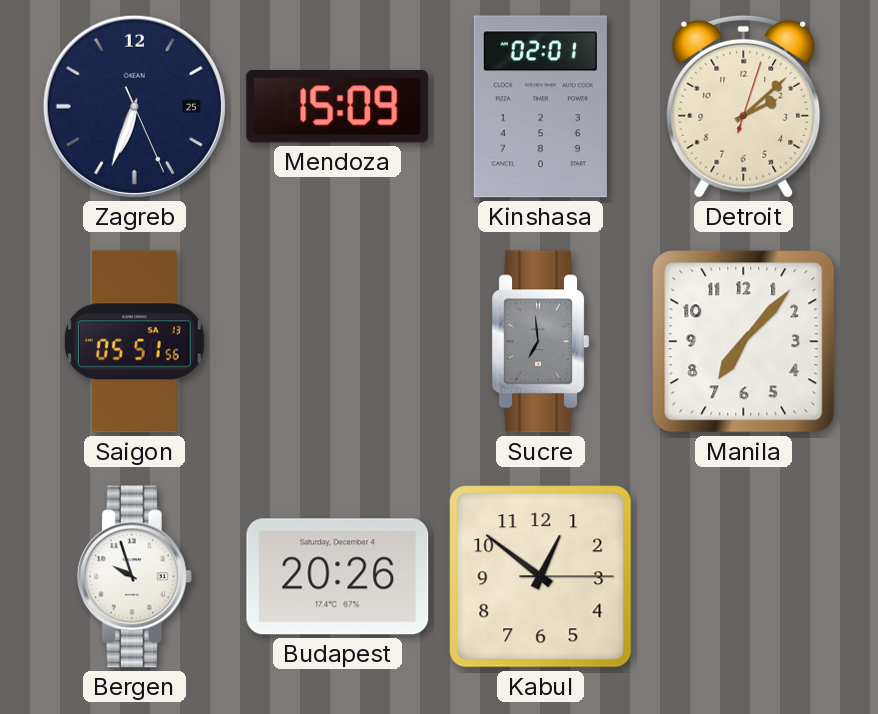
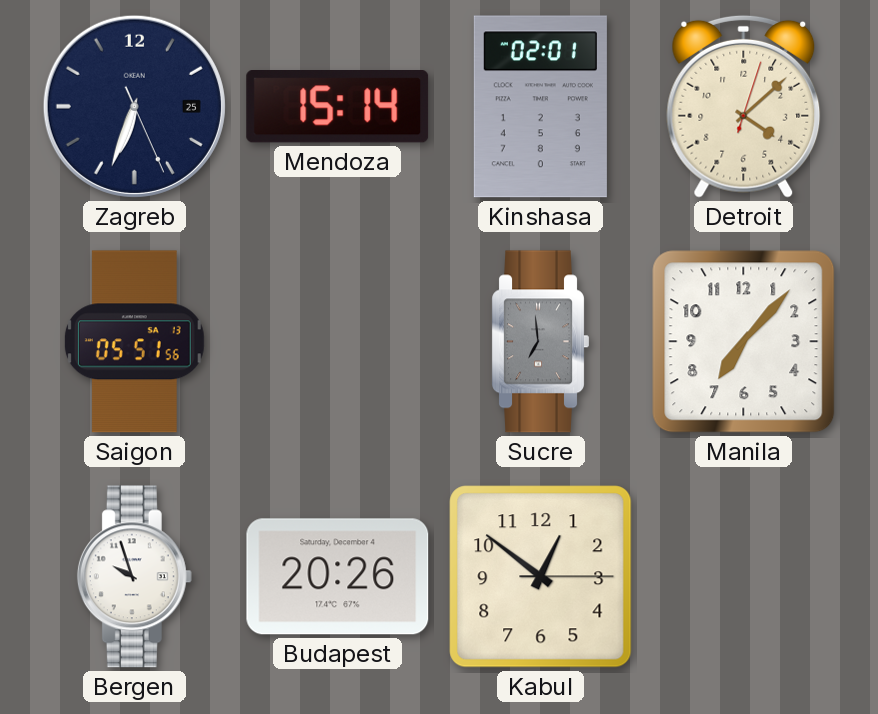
Mendoza: 15:09 -> 15:14
Detroit: 2:08 -> 4:08
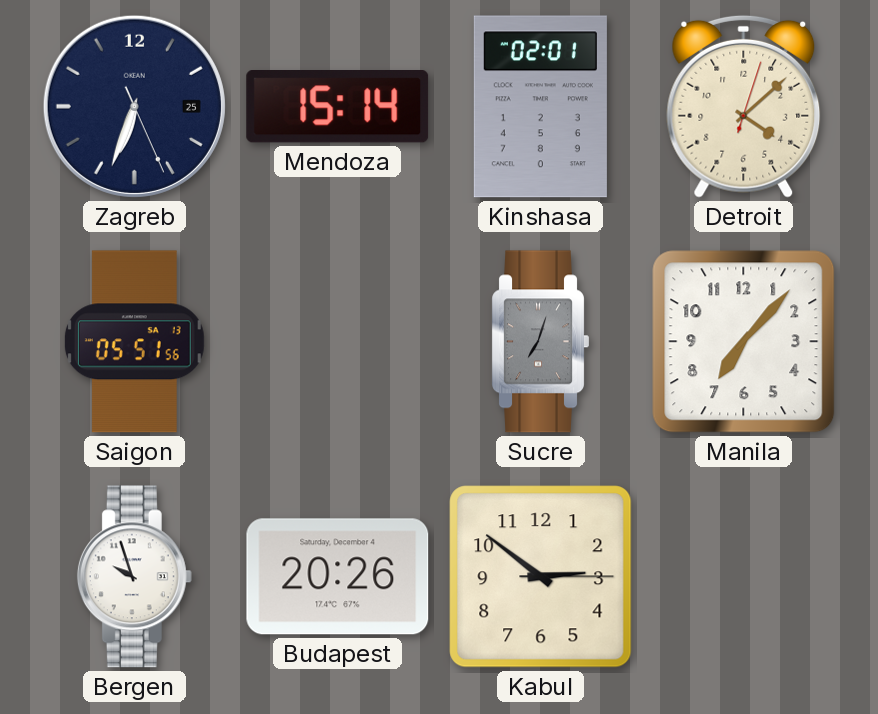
Sucre: 6:59 -> 7:03
Kabul: 12:51 -> 2:51
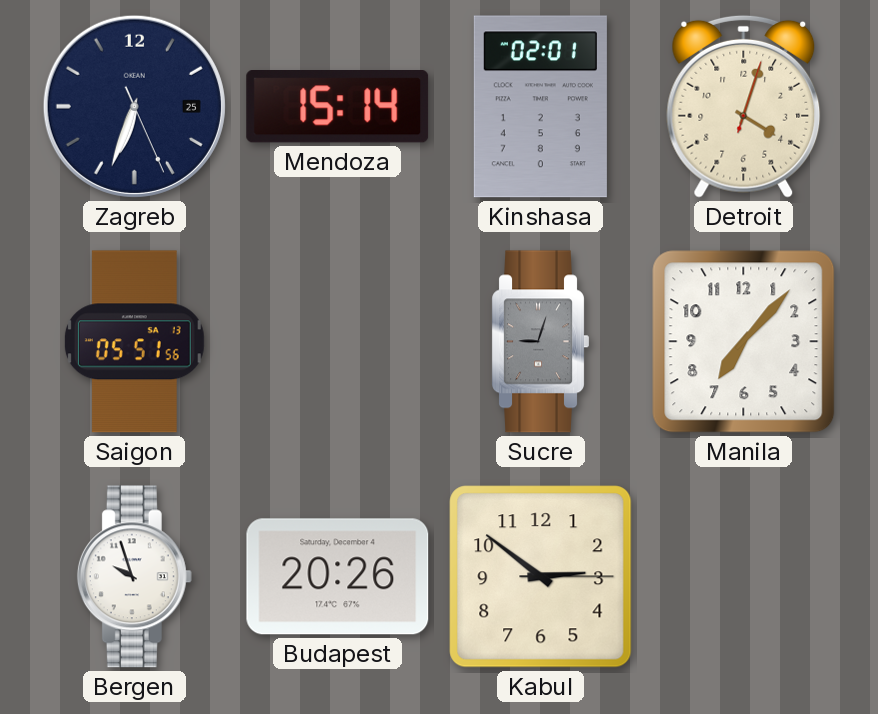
Detroit: 4:08 -> 4:03
Sucre: 7:03 -> 9:03
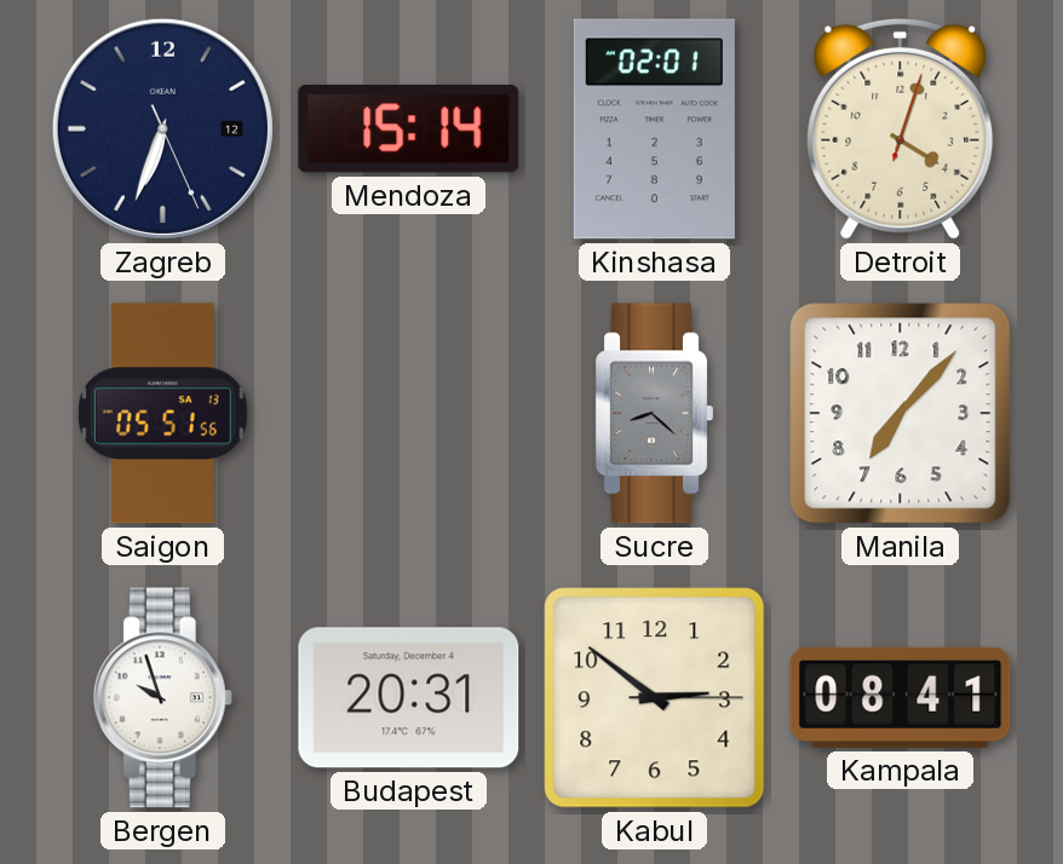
Zagreb date: 25 -> 12
Sucre: 9:03 -> 8:22
Budapest: 20:26 -> 20:31
Kampala: none -> 08:41
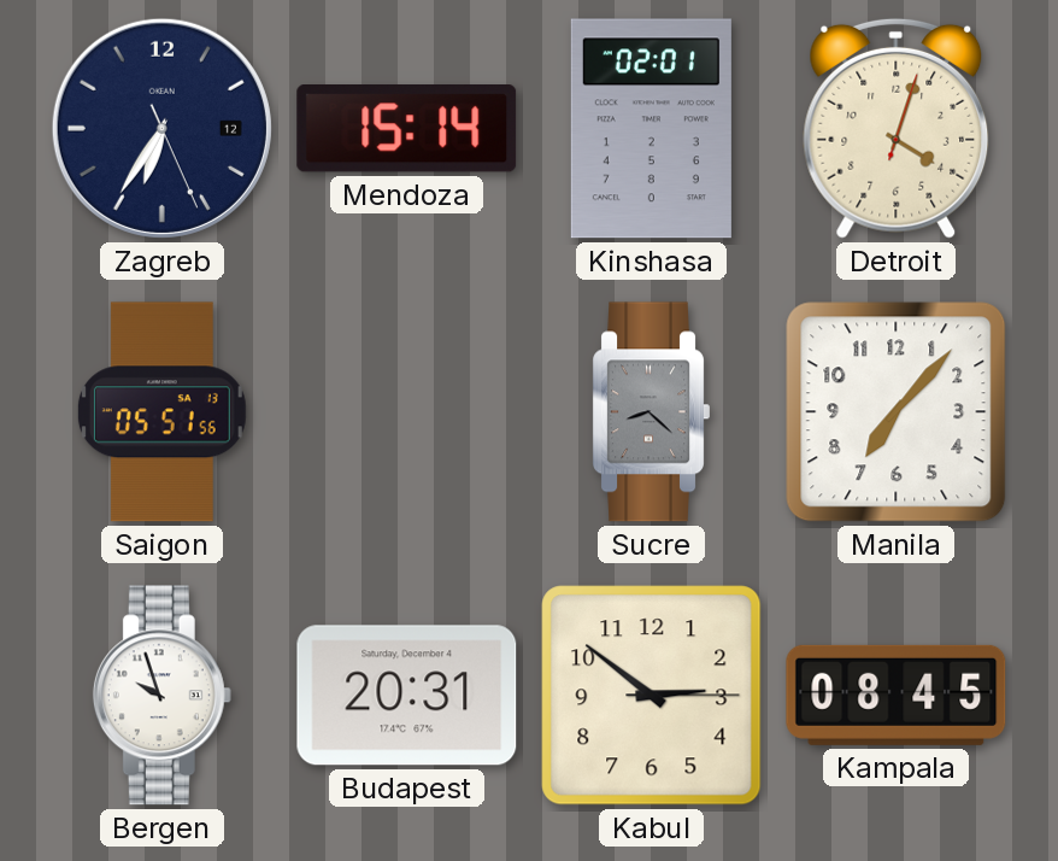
Zagreb: 6:33 -> 6:35
Kampala: 08:41 -> 08:45
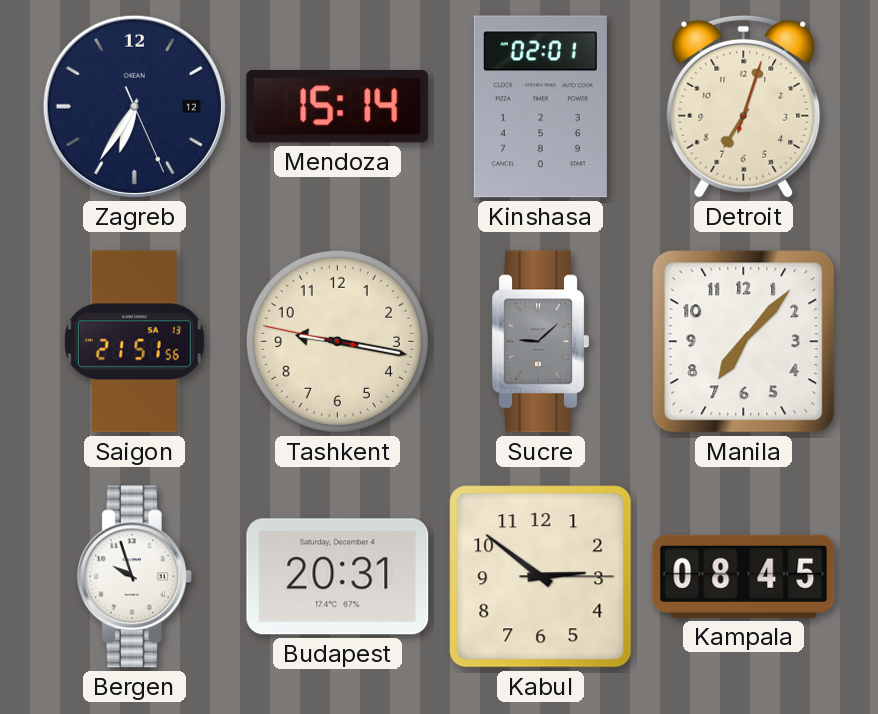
Detroit: 4:03 -> 7:03
Saigon: 05:51 -> 21:51
Tashkent: none -> 9:16
Sucre: 8:22 -> 9:08
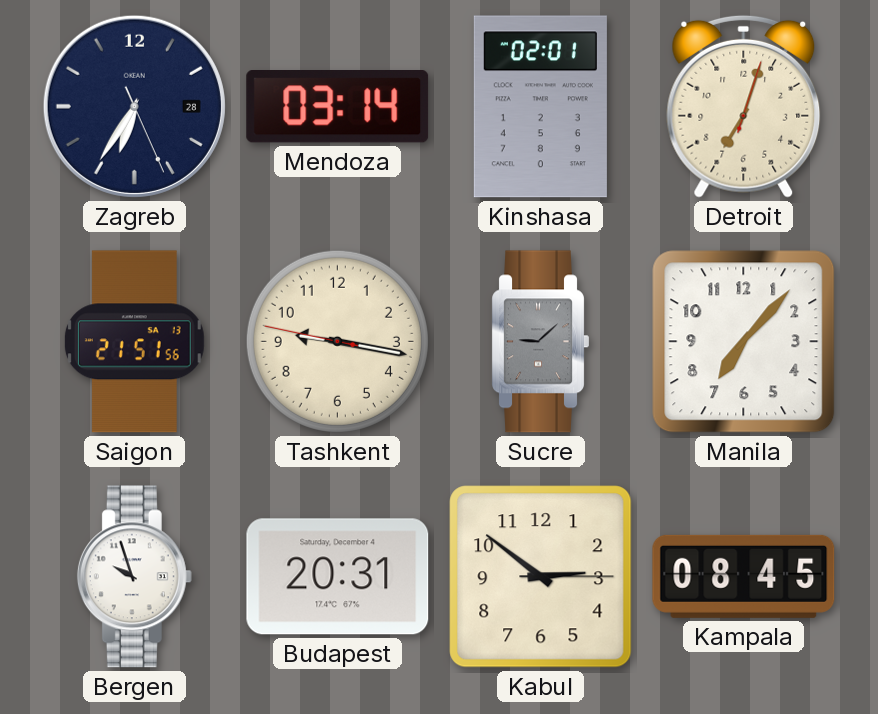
Zagreb date: 12 -> 28
Mendoza: 15:14 -> 03:14
